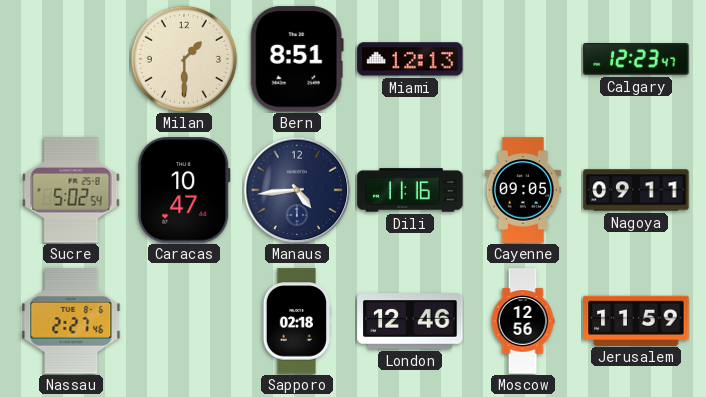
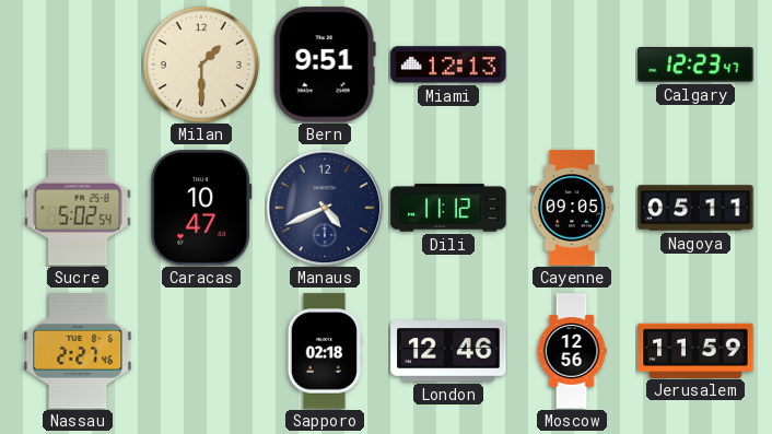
Bern: 8:51 -> 9:51
Manaus: 4:44 -> 4:41
Dili: 11:16 -> 11:12
Nagoya: 09:11 -> 05:11
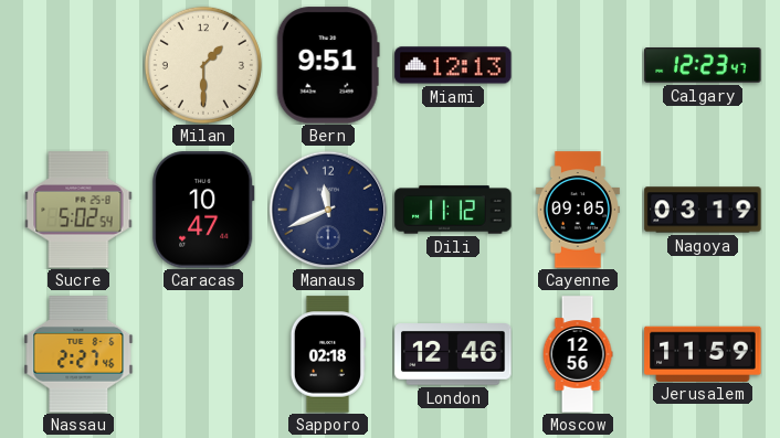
Manaus: 4:41 -> 11:41
Nagoya: 05:11 -> 03:19
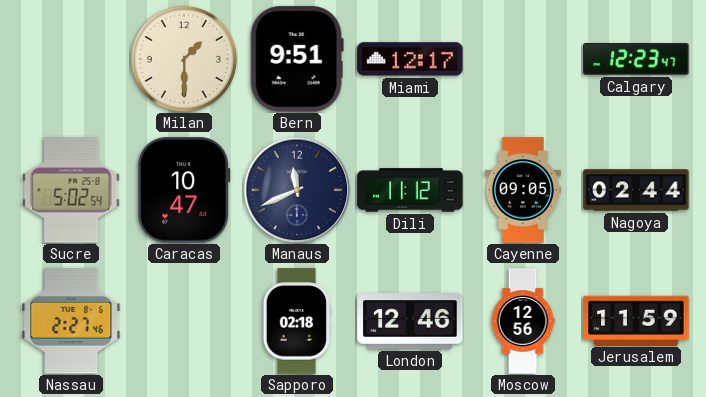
Miami: 12:13 -> 12:17
Nagoya: 03:19 -> 02:44
